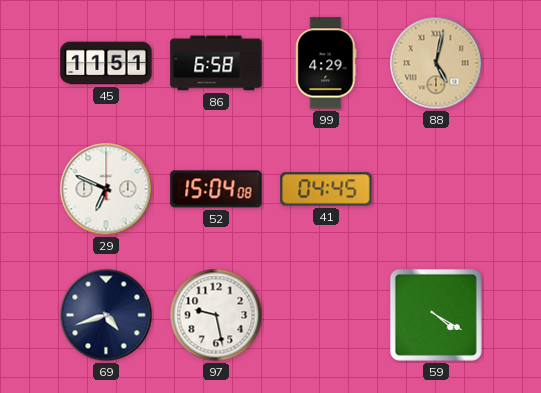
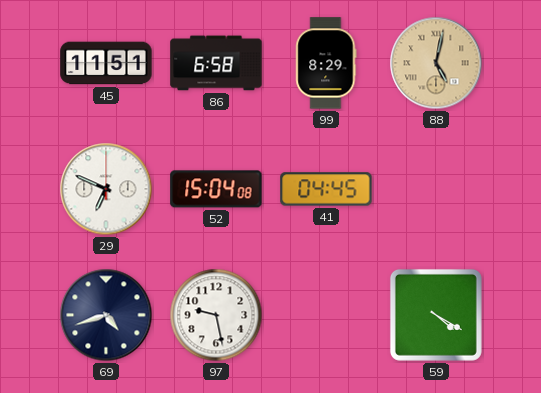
99: 4:29 -> 8:29
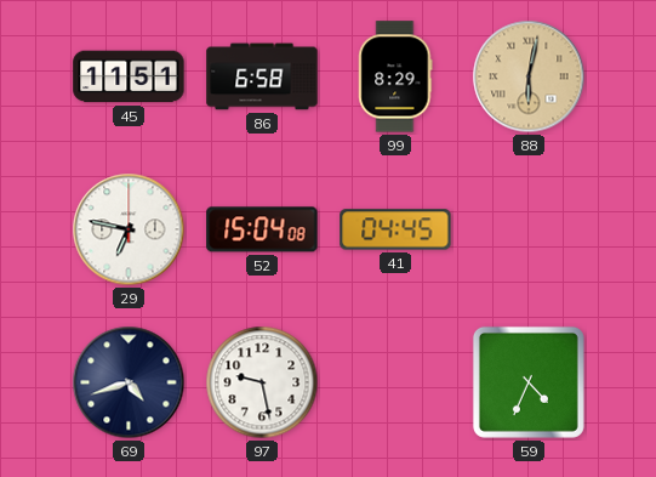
88: 5:02 -> 6:02
29: 6:49 -> 6:47
59: 4:20 -> 4:34
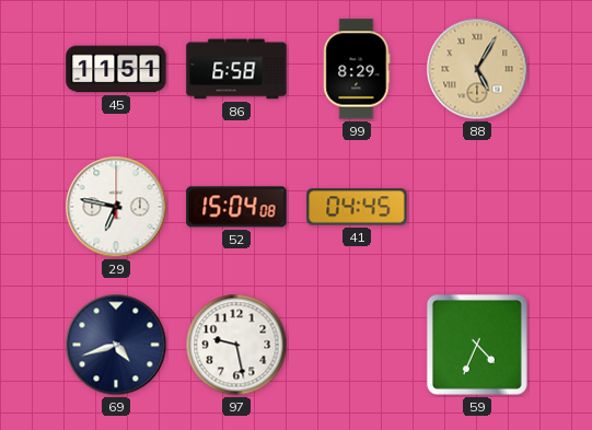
88: 6:02 -> 5:05
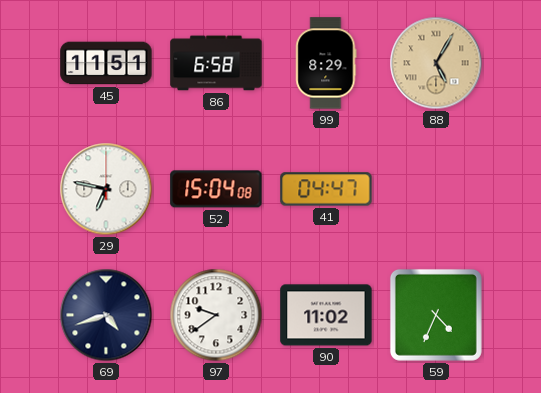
41: 04:45 -> 04:47
97: 9:28 -> 9:39
90: none -> 11:02
